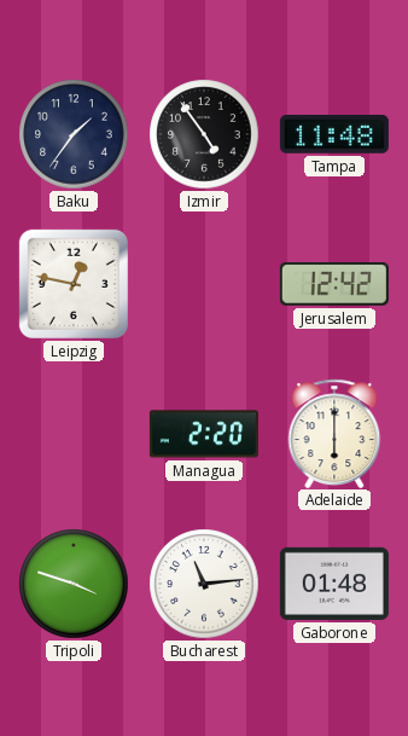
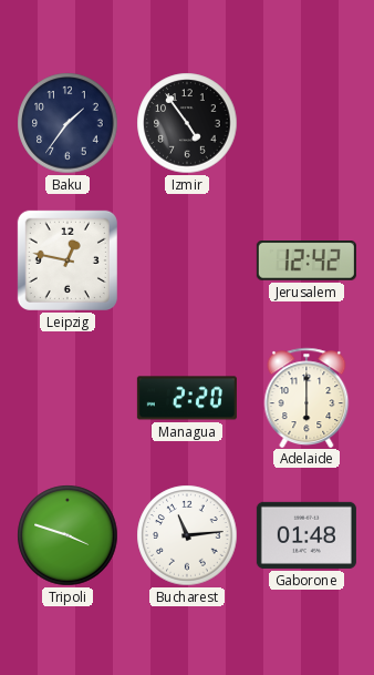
Tampa: 11:48 -> none
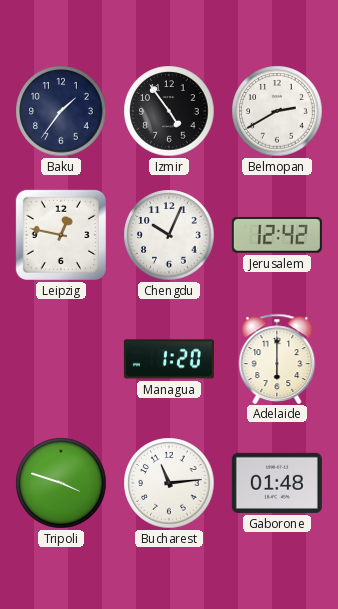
Belmopan: none -> 2:40
Chengdu: none -> 10:04
Managua: 2:20 -> 1:20
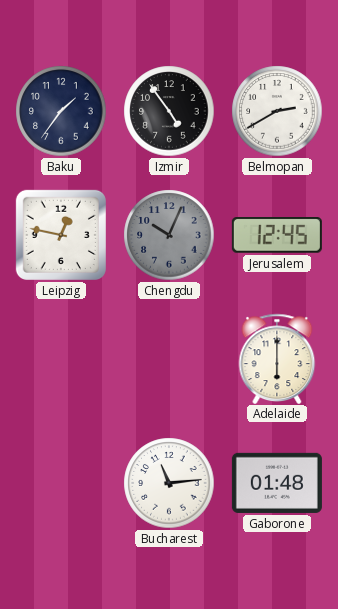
Chengdu dial: white -> grey
Jerusalem: 12:42 -> 12:45
Managua: 1:20 -> none
Tripoli: 3:48 -> none
